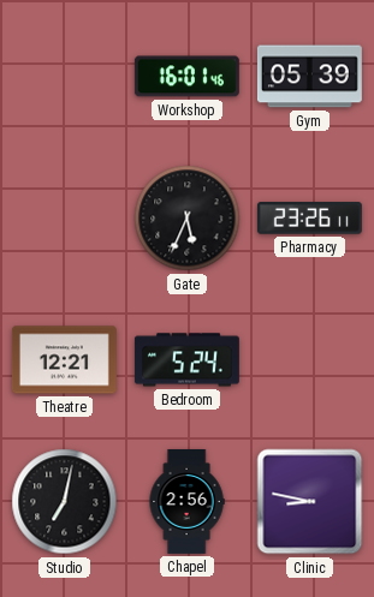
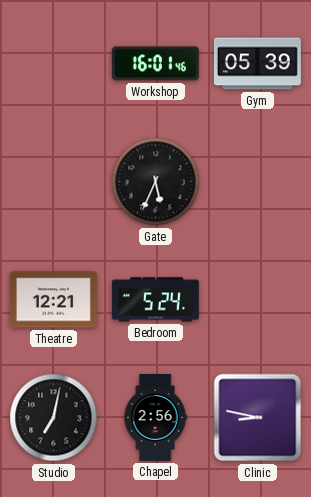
Pharmacy: 23:26 -> none
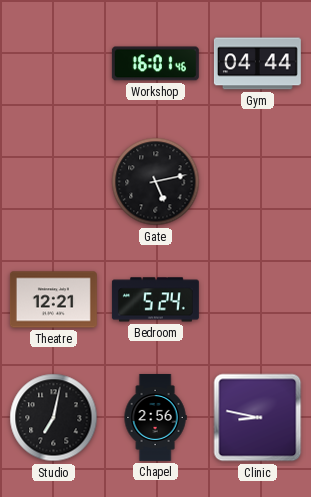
Gym: 05:39 -> 04:44
Gate: 5:34 -> 5:13
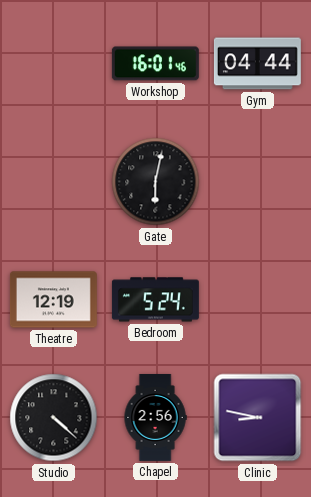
Gate: 5:13 -> 6:02
Theatre: 12:21 -> 12:19
Studio: 7:02 -> 4:22
